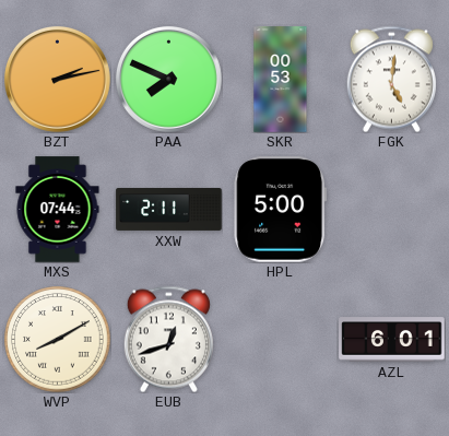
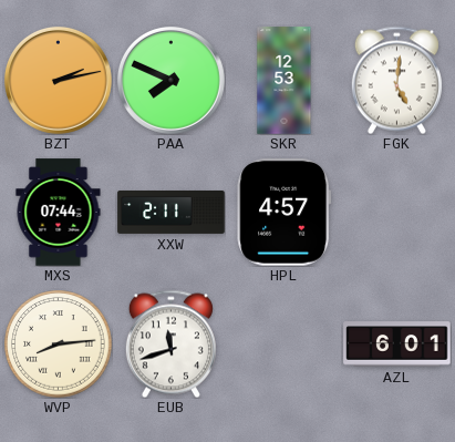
SKR: 00:53 -> 12:53
HPL: 5:00 -> 4:57
WVP: 8:10 -> 8:14
EUB: 12:42 -> 11:42
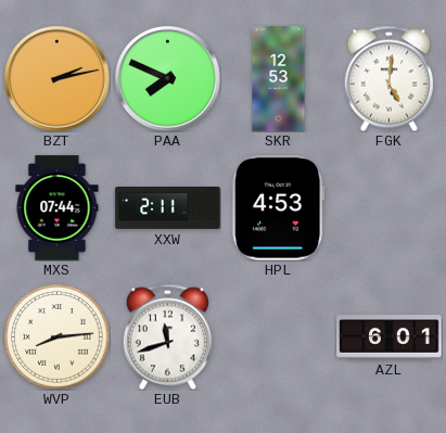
HPL: 4:57 -> 4:53
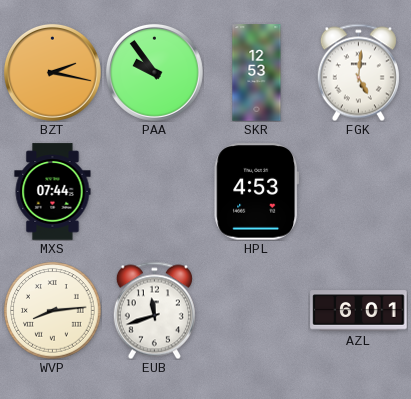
BZT: 2:13 -> 2:17
PAA: 7:49 -> 9:54
XXW: 2:11 -> none
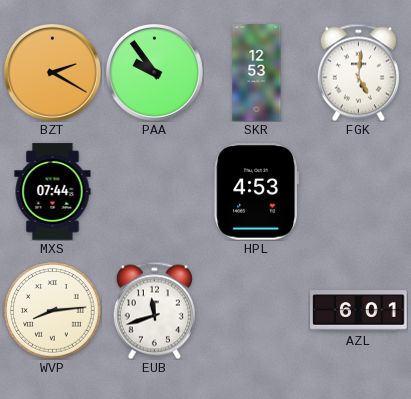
BZT: 2:17 -> 2:20
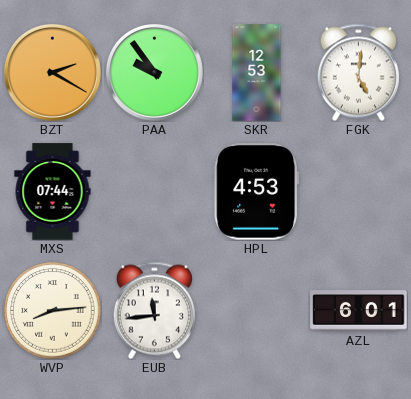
EUB: 11:42 -> 11:44
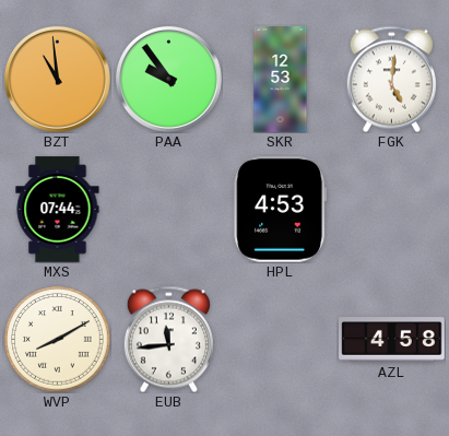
BZT: 2:20 -> 10:59
WVP: 8:14 -> 8:10
AZL: 6:01 -> 4:58
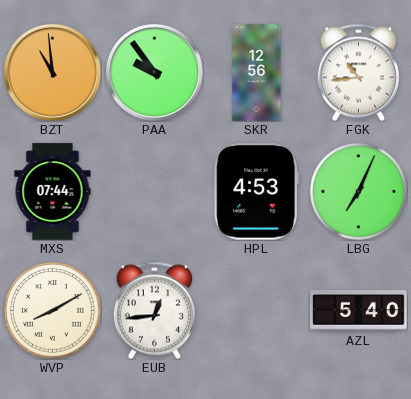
SKR: 12:53 -> 12:56
FGK: 5:01 -> 10:44
LBG: none -> 7:04
EUB: 11:44 -> 12:44
AZL: 4:58 -> 5:40
